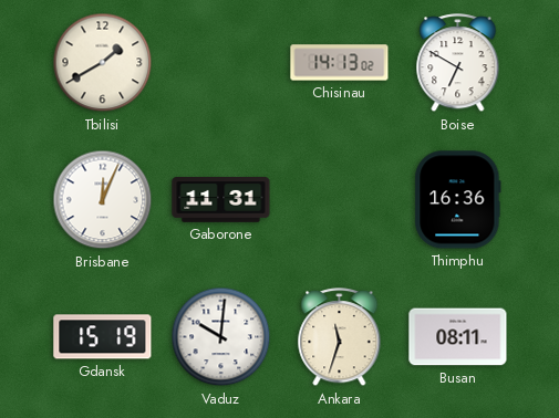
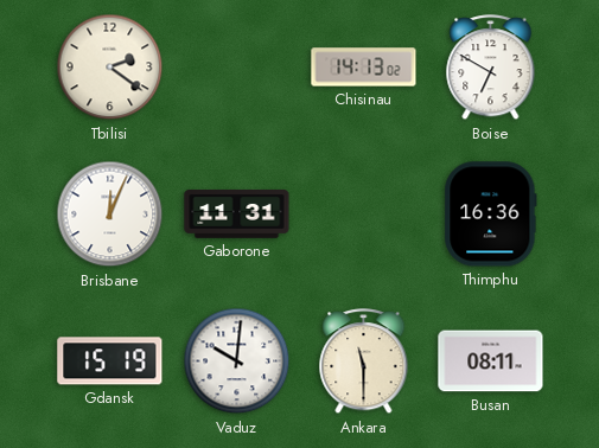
Tbilisi: 1:40 -> 2:21
Ankara: 11:33 -> 11:30
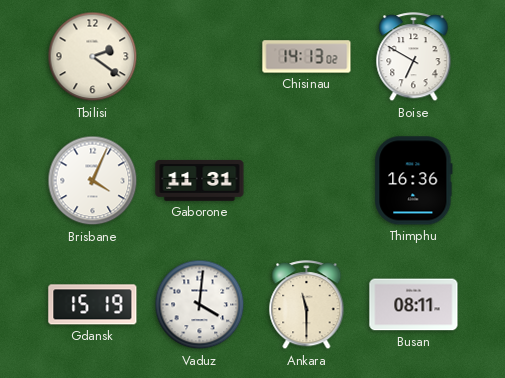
Brisbane: 12:04 -> 4:04
Vaduz: 10:01 -> 4:01
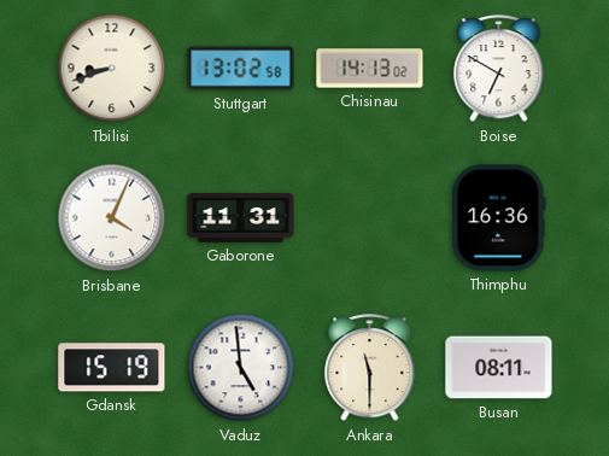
Tbilisi: 2:21 -> 8:42
Stuttgart: none -> 13:02
Vaduz: 4:01 -> 4:59
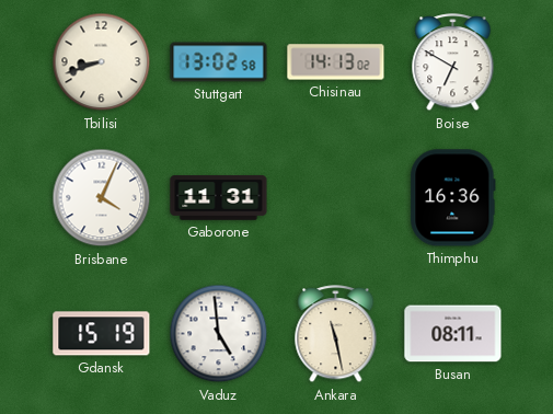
Ankara: 11:30 -> 11:28
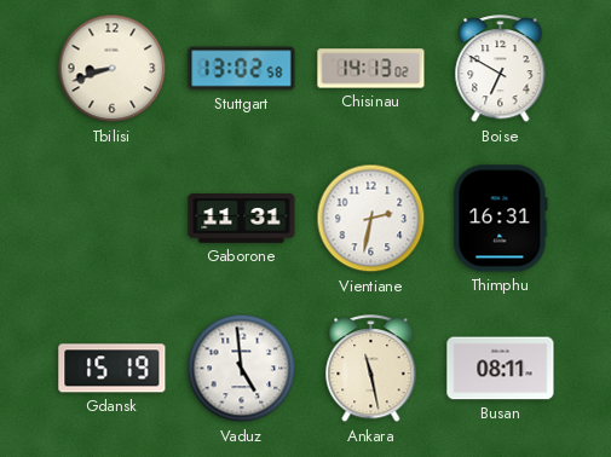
Brisbane: 4:04 -> none
Vientiane: none -> 2:32
Thimphu: 16:36 -> 16:31
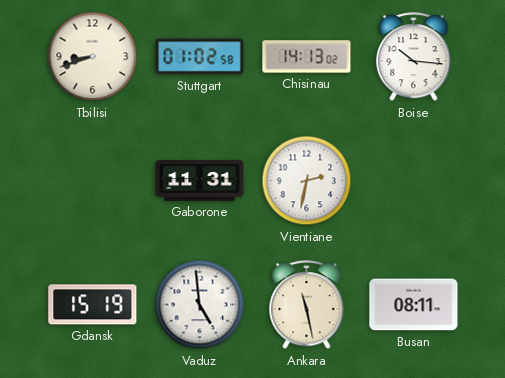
Stuttgart: 13:02 -> 01:02
Boise: 6:50 -> 10:16
Thimphu: 16:31 -> none
